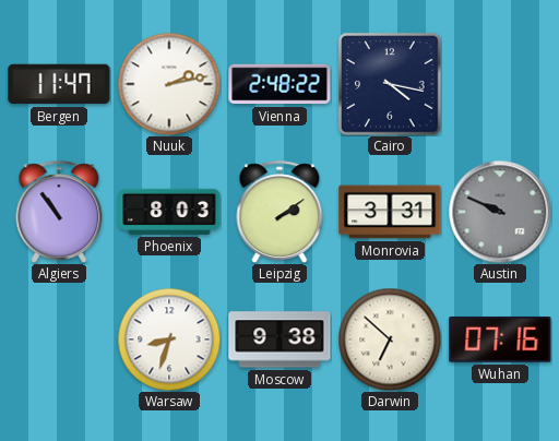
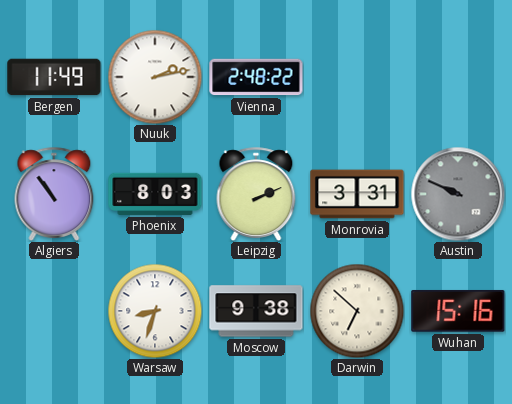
Bergen: 11:47 -> 11:49
Cairo: 4:17 -> none
Leipzig: 2:09 -> 2:11
Wuhan: 07:16 -> 15:16
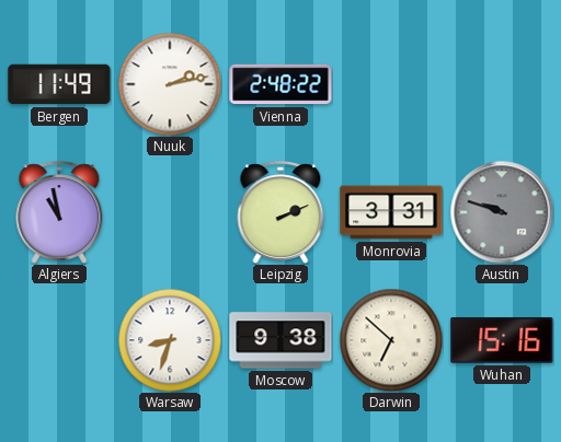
Algiers: 10:54 -> 10:58
Phoenix: 8:03 -> none
Austin: 9:49 -> 9:48
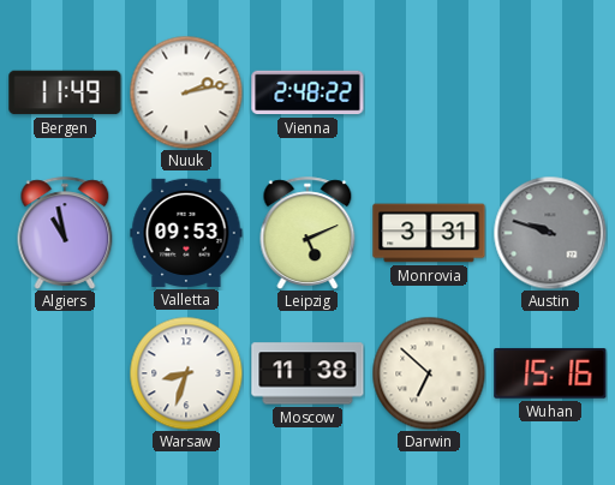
Valletta: none -> 09:53
Leipzig: 2:11 -> 5:11
Moscow: 9:38 -> 11:38
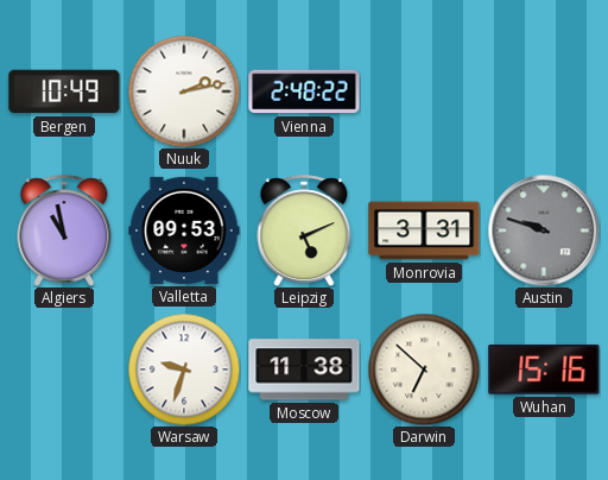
Bergen: 11:49 -> 10:49
Warsaw: 8:33 -> 9:33
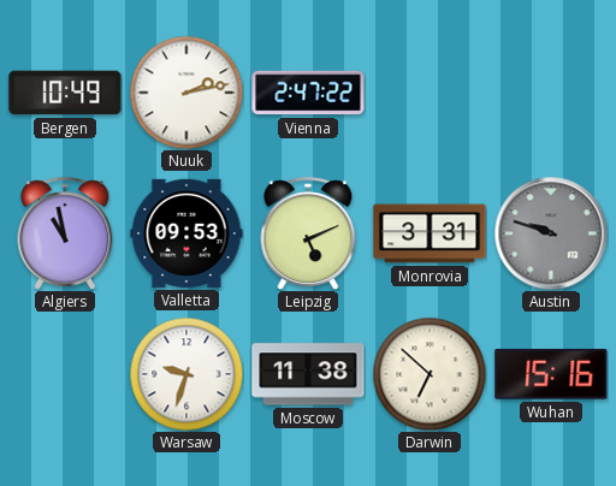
Vienna: 2:48 -> 2:47
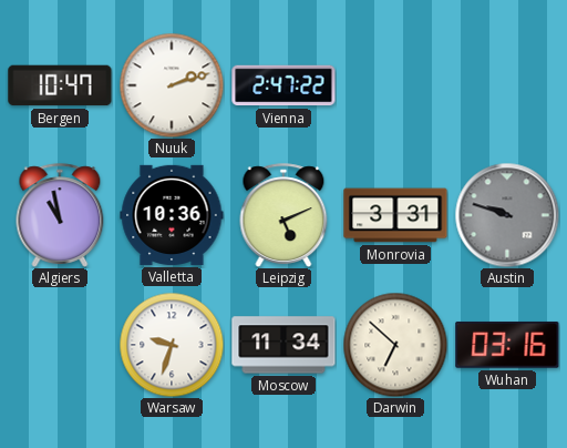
Bergen: 10:49 -> 10:47
Nuuk: 2:13 -> 2:12
Valletta: 09:53 -> 10:36
Moscow: 11:38 -> 11:34
Wuhan: 15:16 -> 03:16
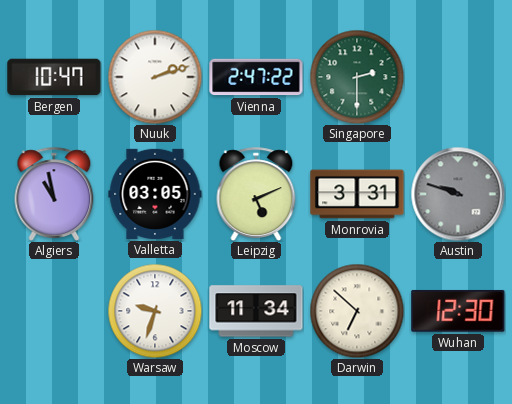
Singapore: none -> 2:30
Valletta: 10:36 -> 03:05
Wuhan: 03:16 -> 12:30
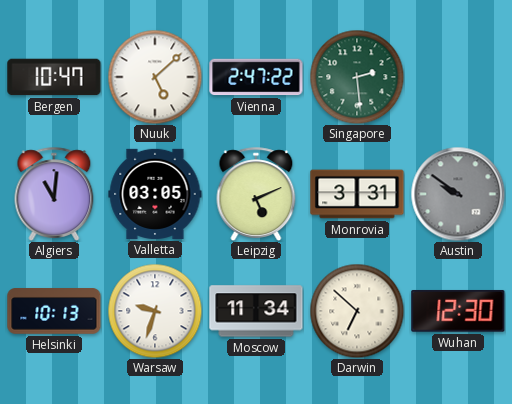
Nuuk: 2:12 -> 5:08
Singapore: 2:30 -> 2:29
Algiers: 10:58 -> 11:01
Austin: 9:48 -> 9:51
Helsinki: none -> 10:13
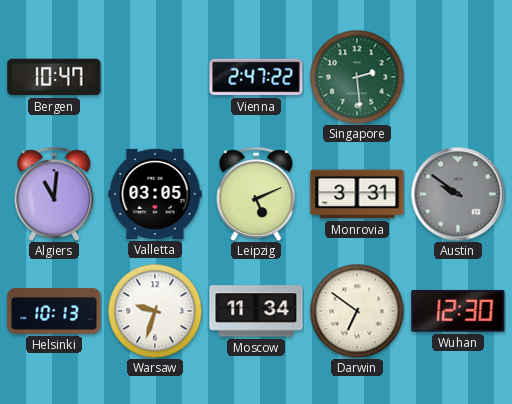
Nuuk: 5:08 -> none
Darwin: 6:52 -> 6:51
